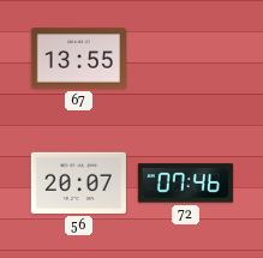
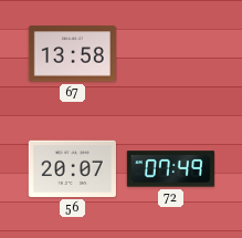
67: 13:55 -> 13:58
72: 07:46 -> 07:49
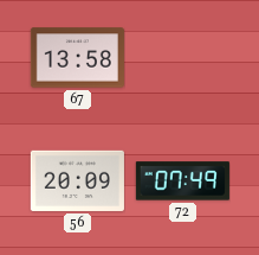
56: 20:07 -> 20:09
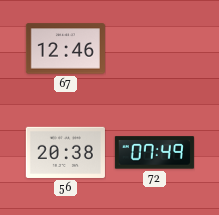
67: 13:58 -> 12:46
56: 20:09 -> 20:38
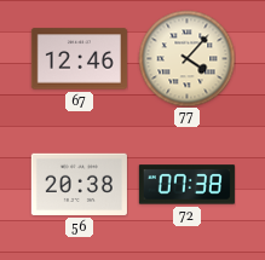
77: none -> 4:07
72: 07:49 -> 07:38
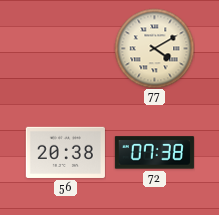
67: 12:46 -> none
77: 4:07 -> 4:10
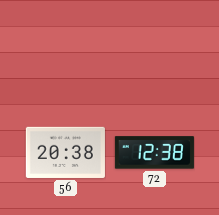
77: 4:10 -> none
72: 07:38 -> 12:38
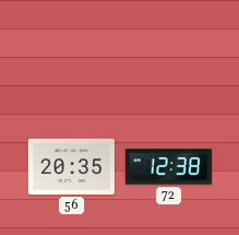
56: 20:38 -> 20:35
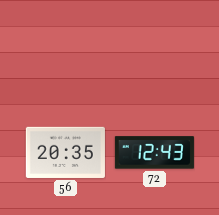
72: 12:38 -> 12:43
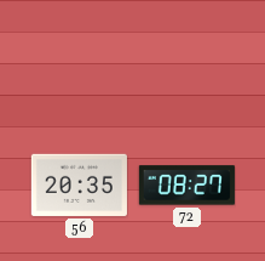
72: 12:43 -> 08:27
